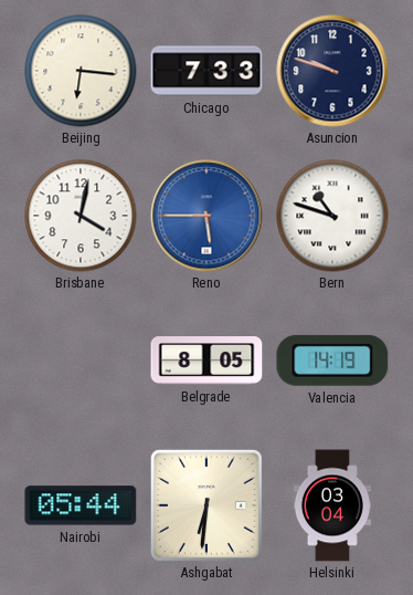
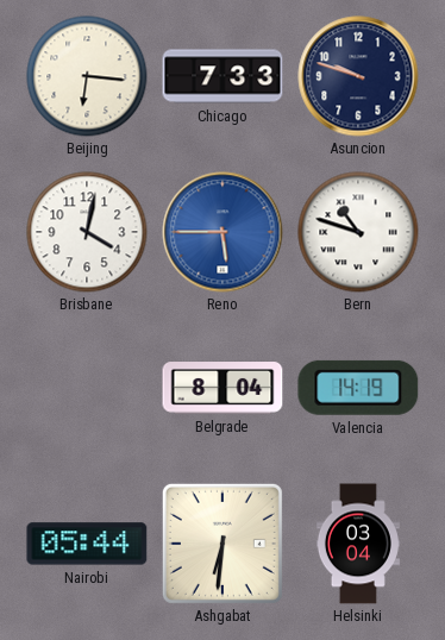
Belgrade: 8:05 -> 8:04
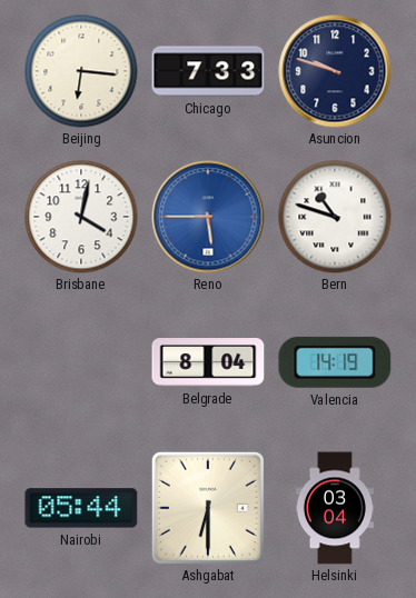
Ashgabat: 6:31 -> 6:30
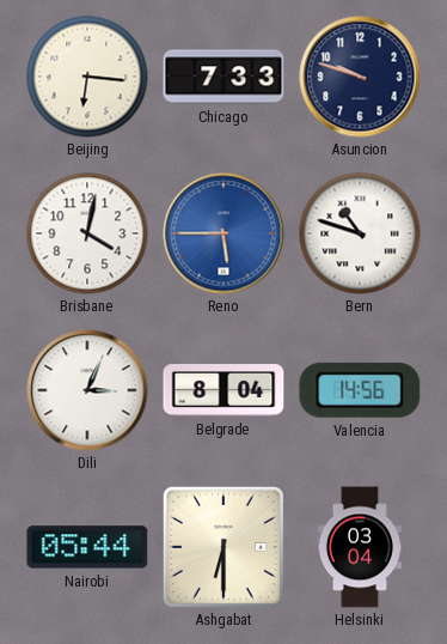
Dili: none -> 3:04
Valencia: 14:19 -> 14:56
